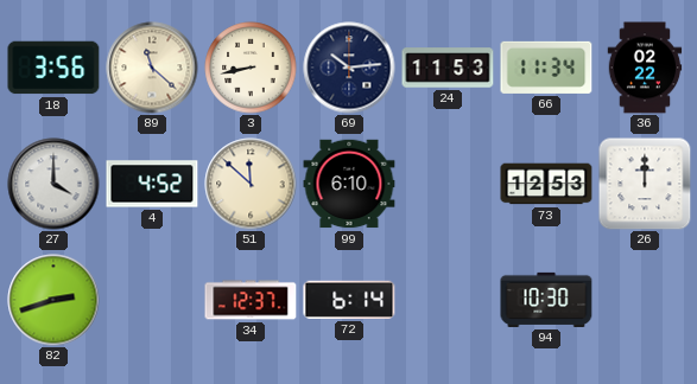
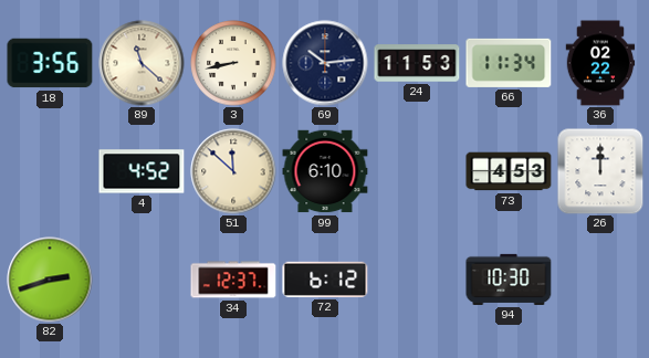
27: 4:00 -> none
73: 12:53 -> 4:53
72: 6:14 -> 6:12
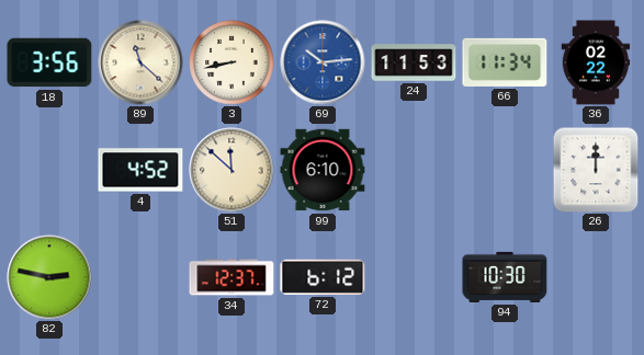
69 dial: navy -> blue
73: 4:53 -> none
82: 2:42 -> 2:47
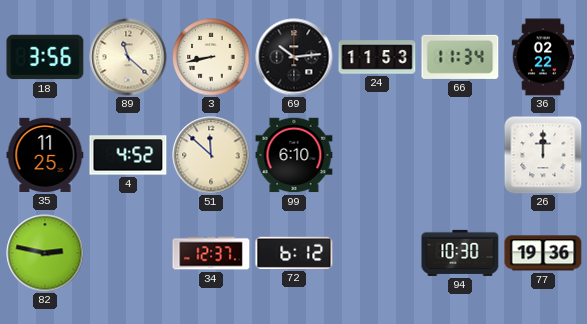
69 dial: blue -> black
35: none -> 11:25
77: none -> 19:36
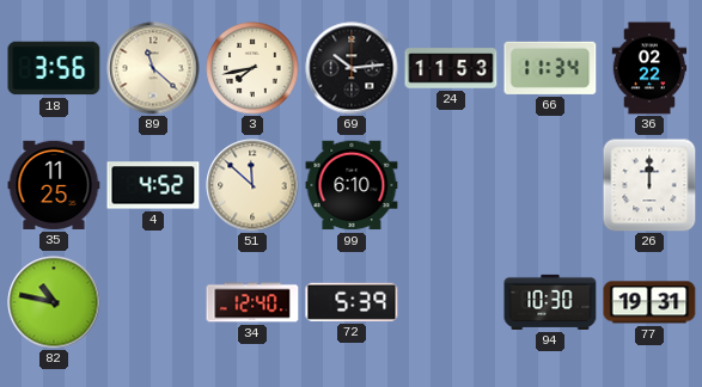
3: 8:43 -> 7:43
82: 2:47 -> 10:47
34: 12:37 -> 12:40
72: 6:12 -> 5:39
77: 19:36 -> 19:31
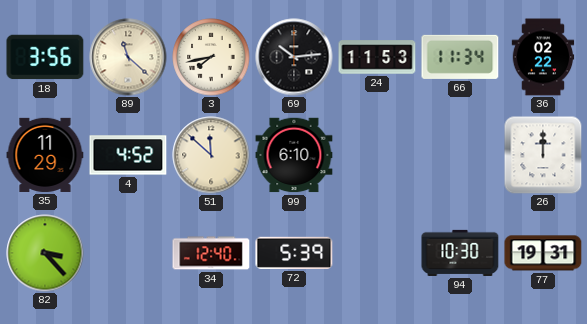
35: 11:25 -> 11:29
82: 10:47 -> 3:23
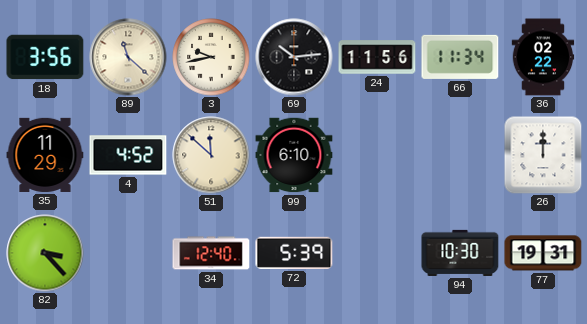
3: 7:43 -> 9:43
24: 11:53 -> 11:56
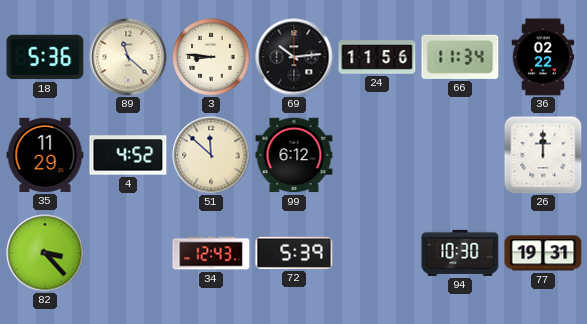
18: 3:56 -> 5:36
3: 9:43 -> 8:46
99: 6:10 -> 6:12
34: 12:40 -> 12:43
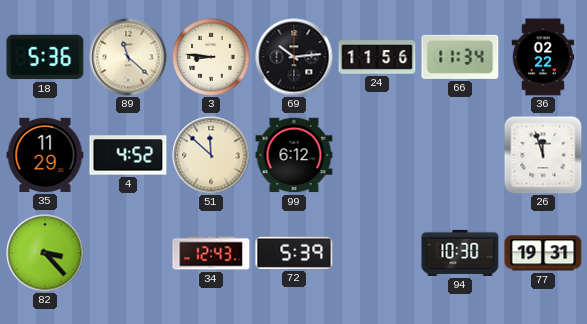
26: 12:00 -> 11:57
